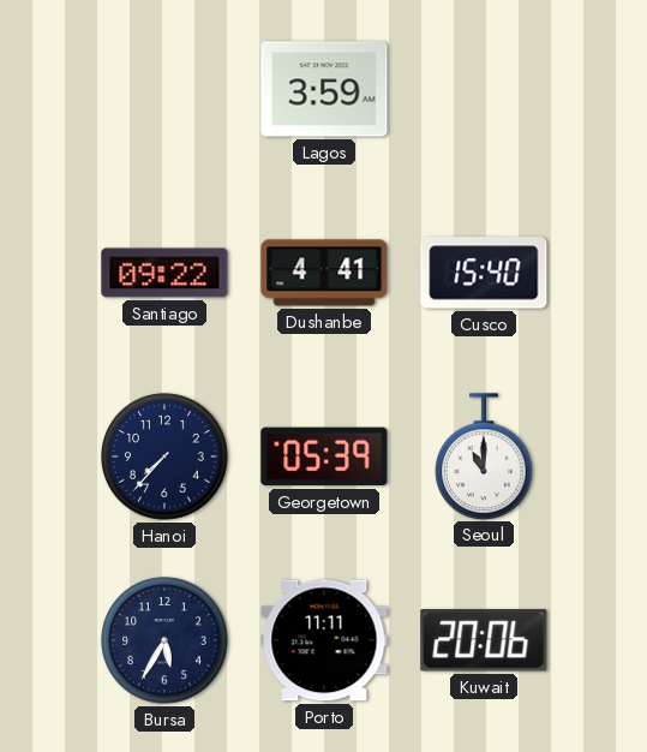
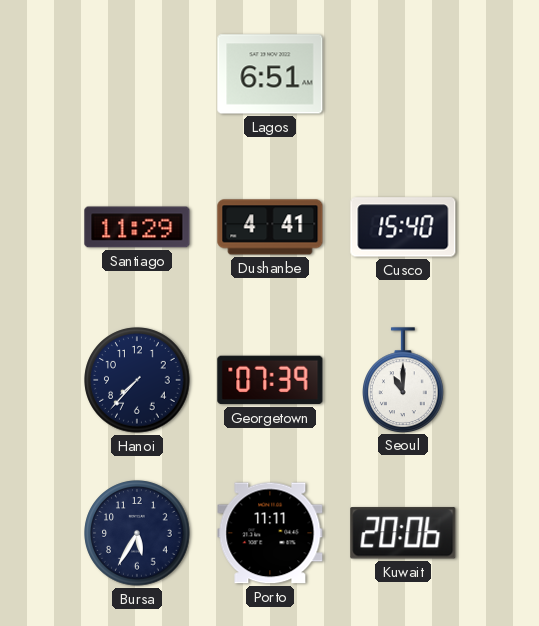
Lagos: 3:59 -> 6:51
Santiago: 09:22 -> 11:29
Georgetown: 05:39 -> 07:39
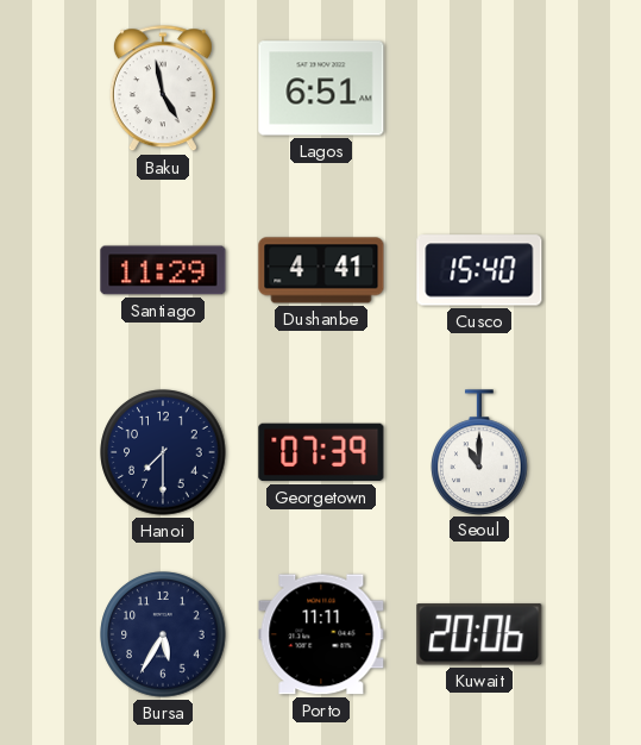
Baku: none -> 4:58
Hanoi: 7:37 -> 7:30
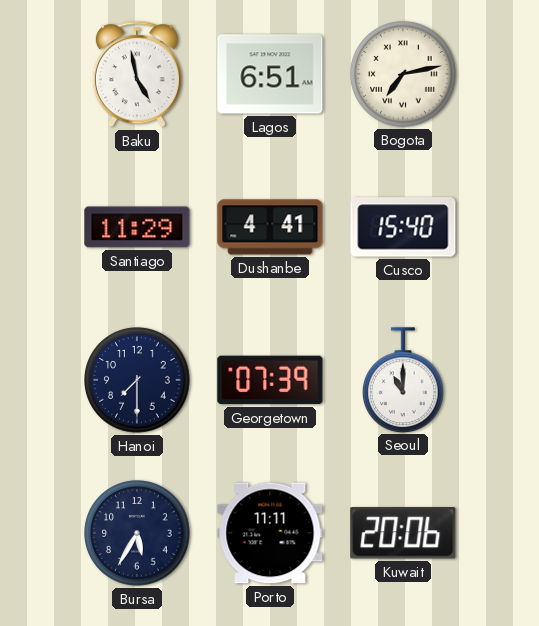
Bogota: none -> 7:13
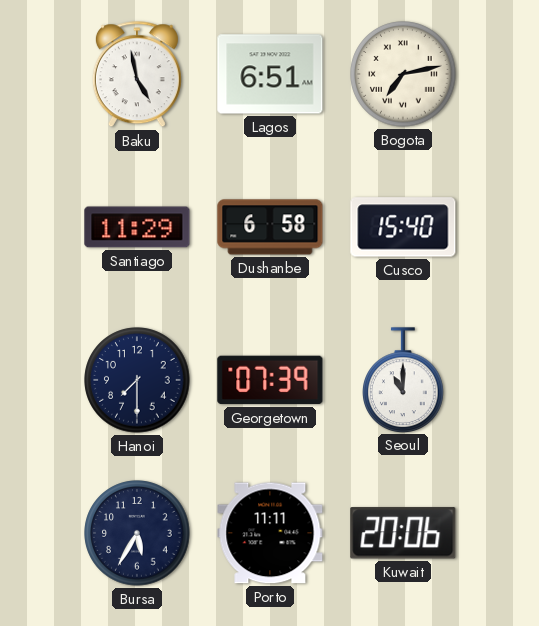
Dushanbe: 4:41 -> 6:58
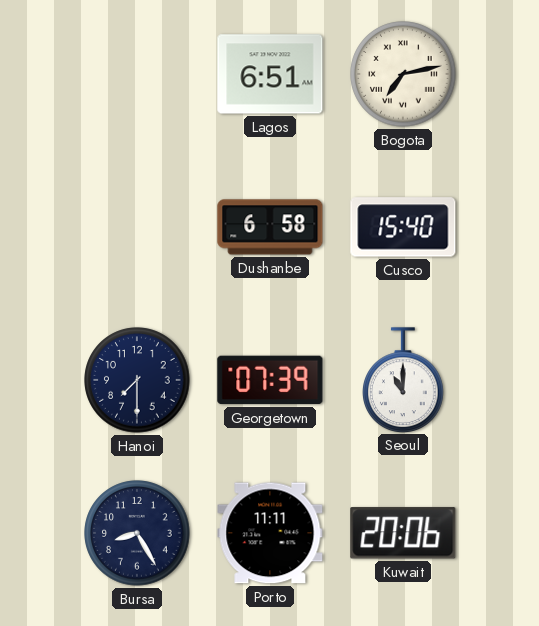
Baku: 4:58 -> none
Santiago: 11:29 -> none
Bursa: 5:35 -> 8:25
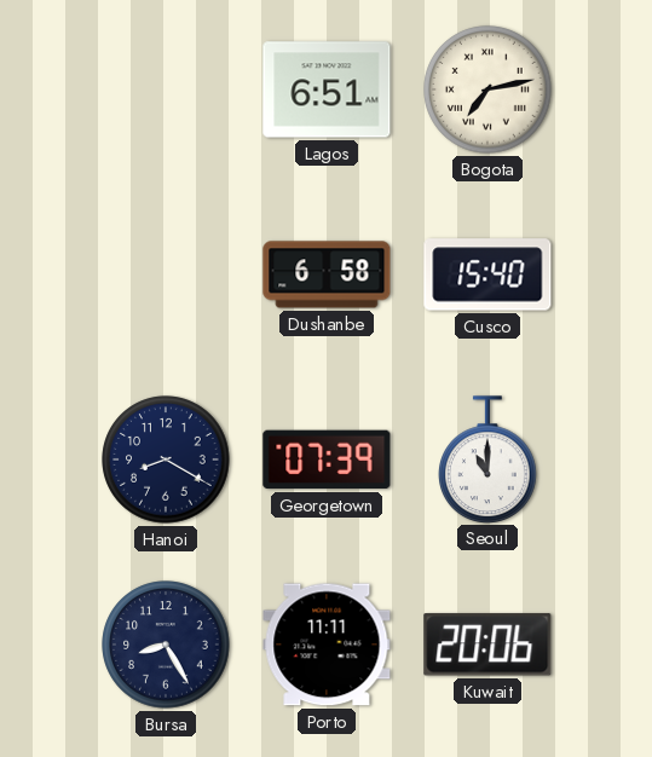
Hanoi: 7:30 -> 8:20
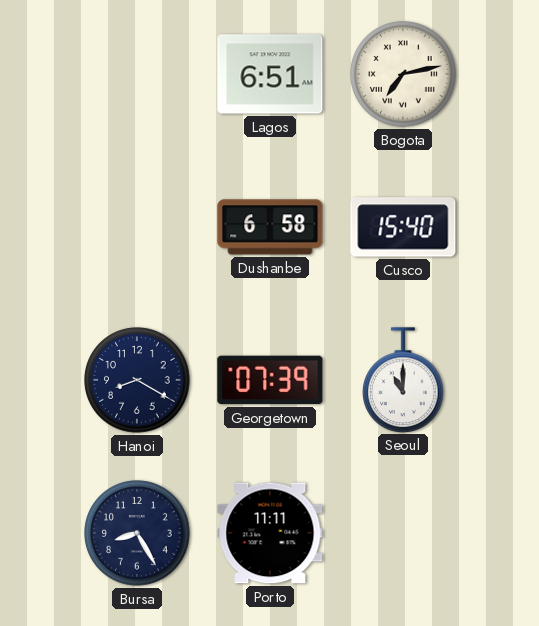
Kuwait: 20:06 -> none
